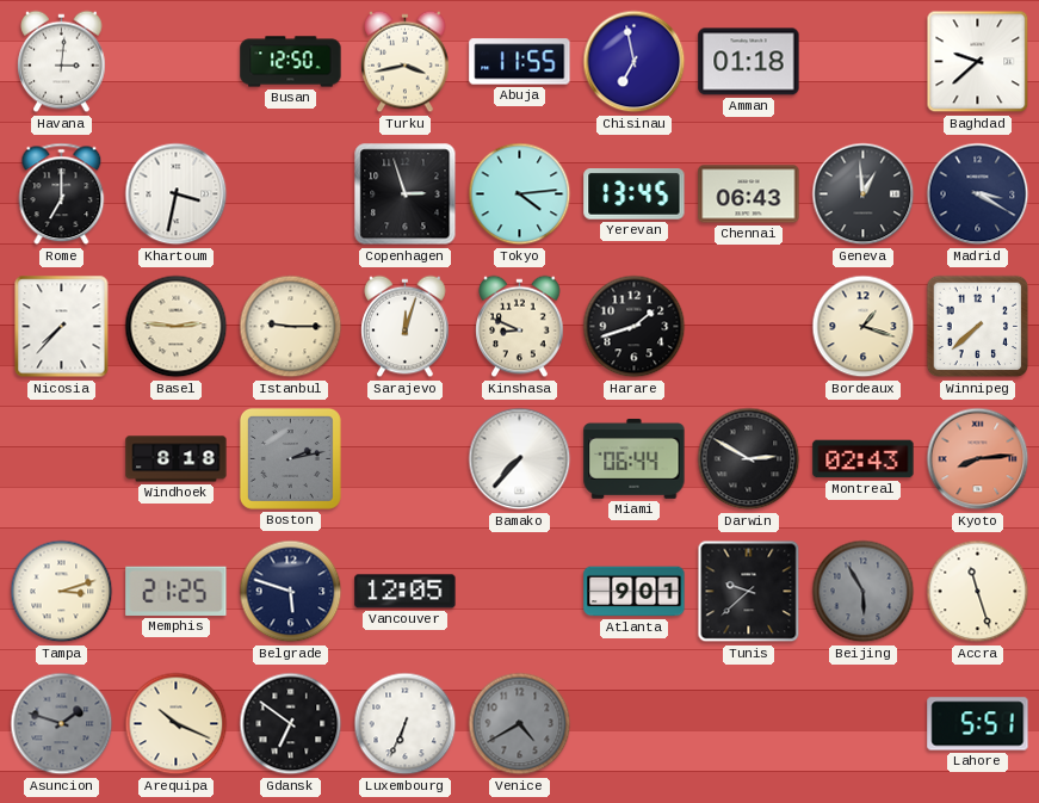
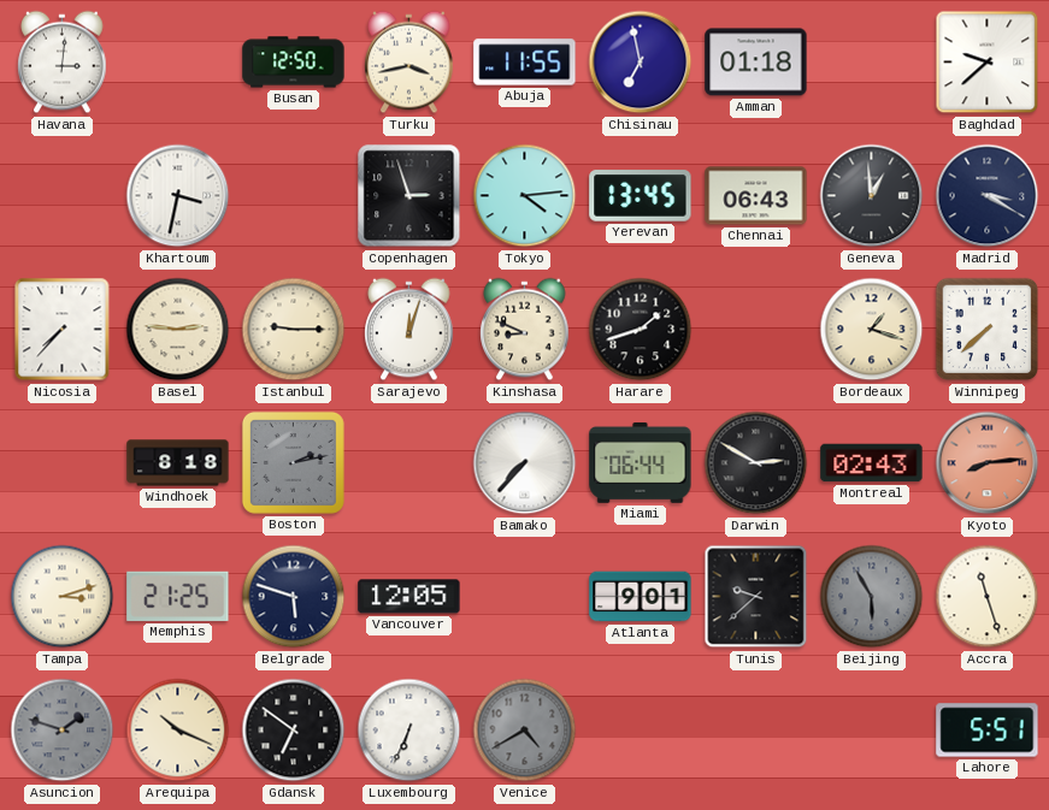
Rome: 7:00 -> none
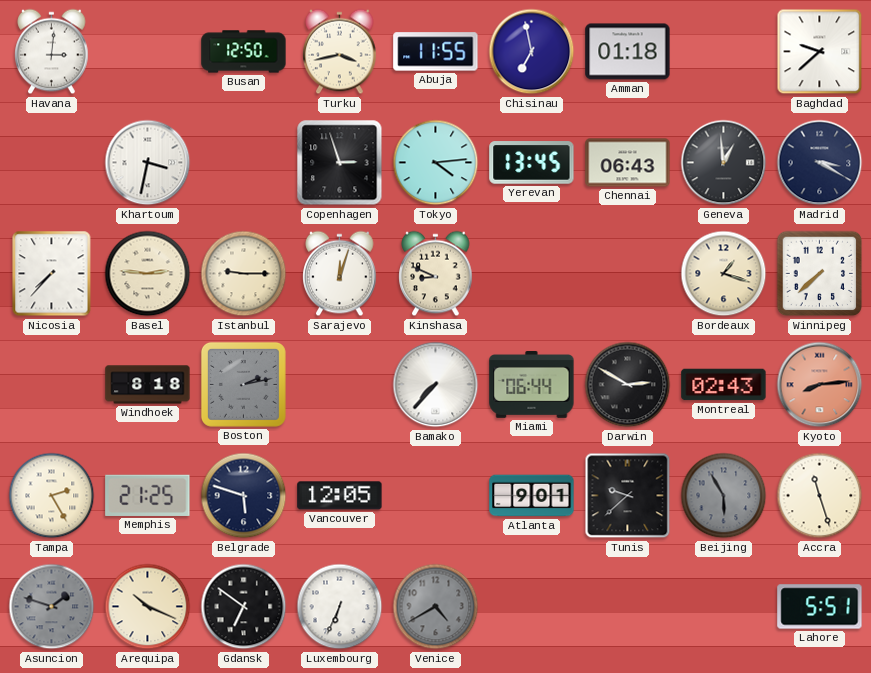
Harare: 1:42 -> none
Tampa: 3:12 -> 2:25
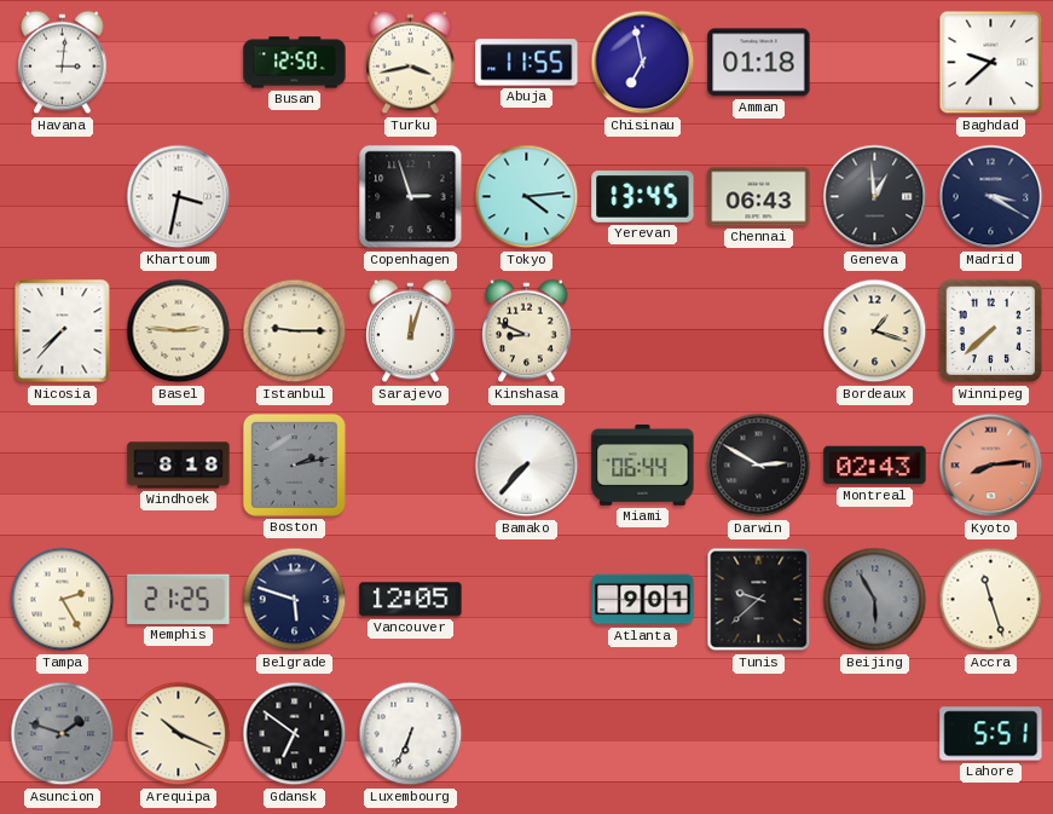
Venice: 4:40 -> none
